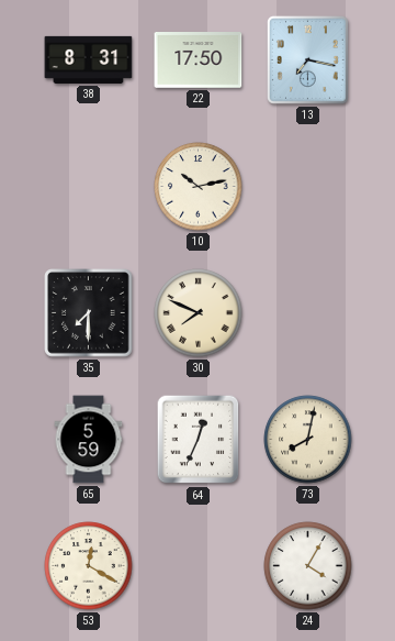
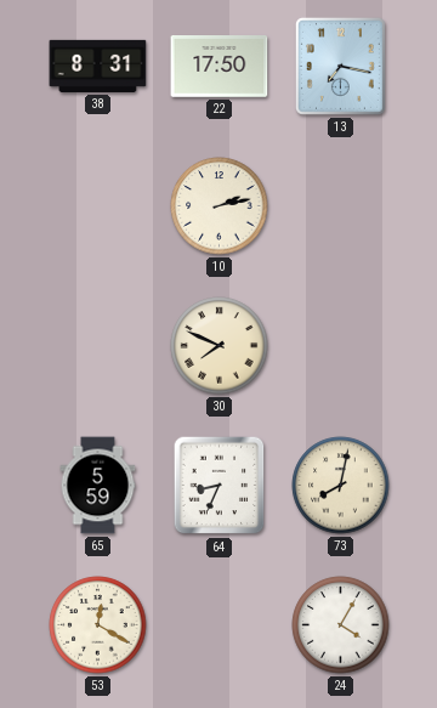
10: 10:13 -> 2:13
35: 7:30 -> none
64: 12:34 -> 8:34
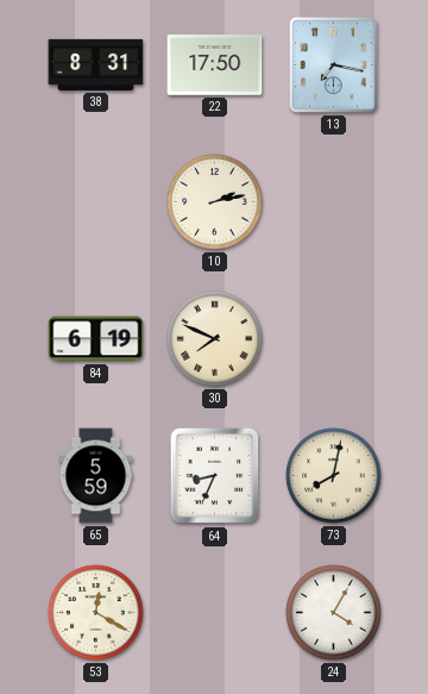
84: none -> 6:19
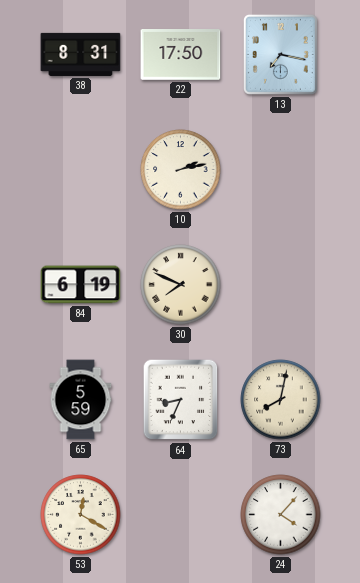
24: 4:05 -> 4:07
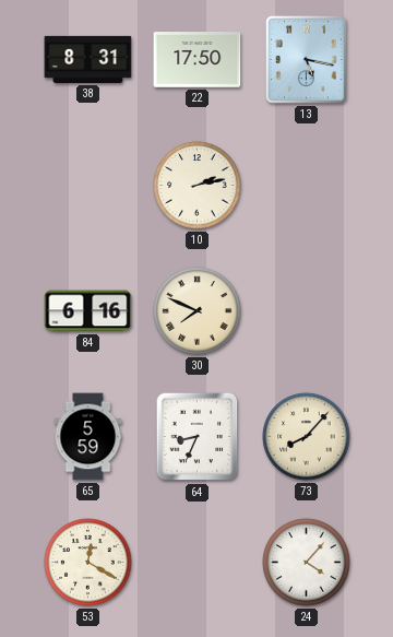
13: 7:17 -> 5:17
84: 6:19 -> 6:16
73: 8:02 -> 8:07
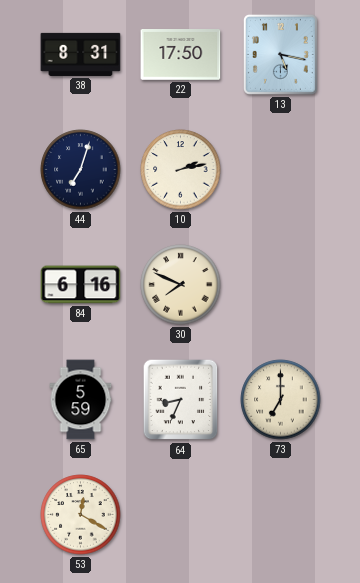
44: none -> 7:03
73: 8:07 -> 7:00
24: 4:07 -> none
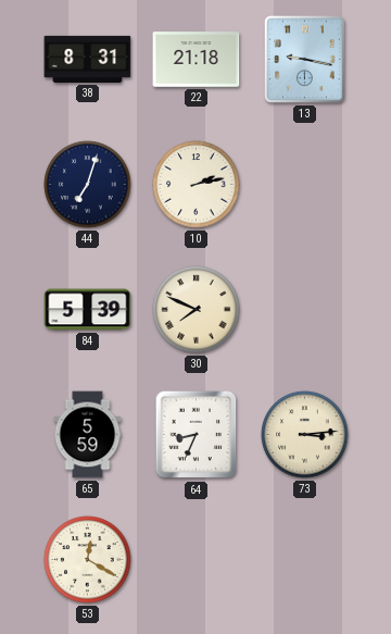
22: 17:50 -> 21:18
13: 5:17 -> 9:17
84: 6:16 -> 5:39
73: 7:00 -> 3:14
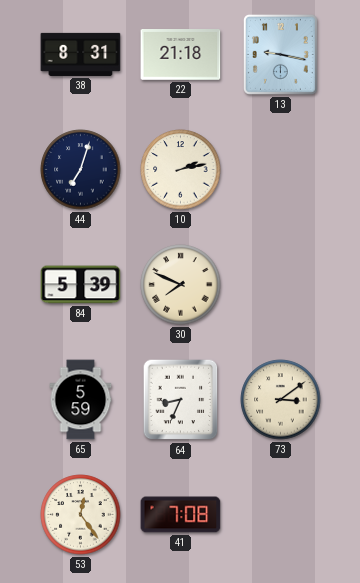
73: 3:14 -> 3:09
53: 12:20 -> 12:24
41: none -> 7:08
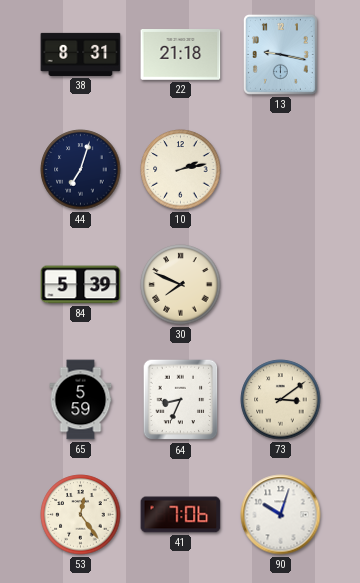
41: 7:08 -> 7:06
90: none -> 10:03
